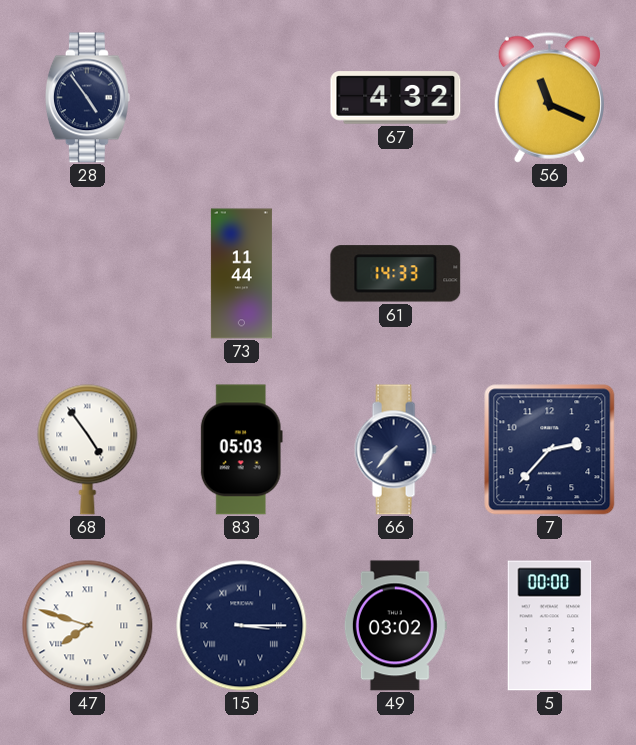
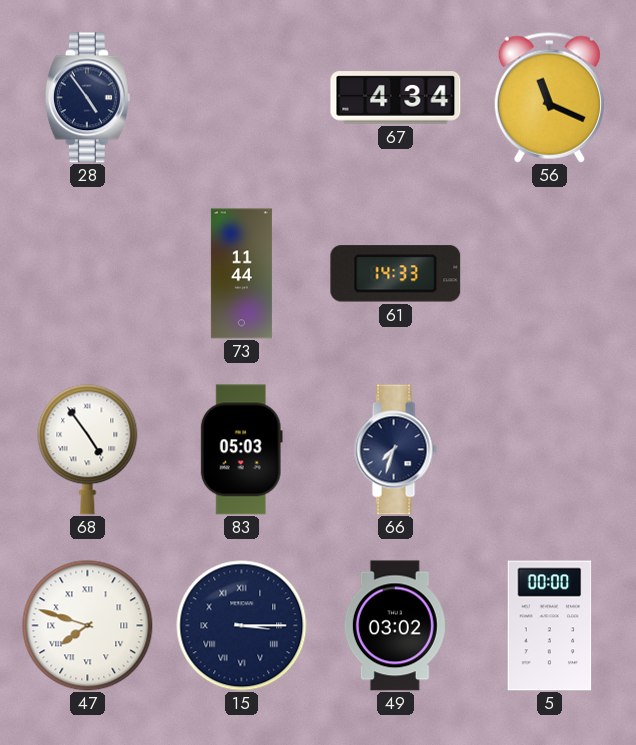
67: 4:32 -> 4:34
66: 7:37 -> 7:33
7: 2:37 -> none
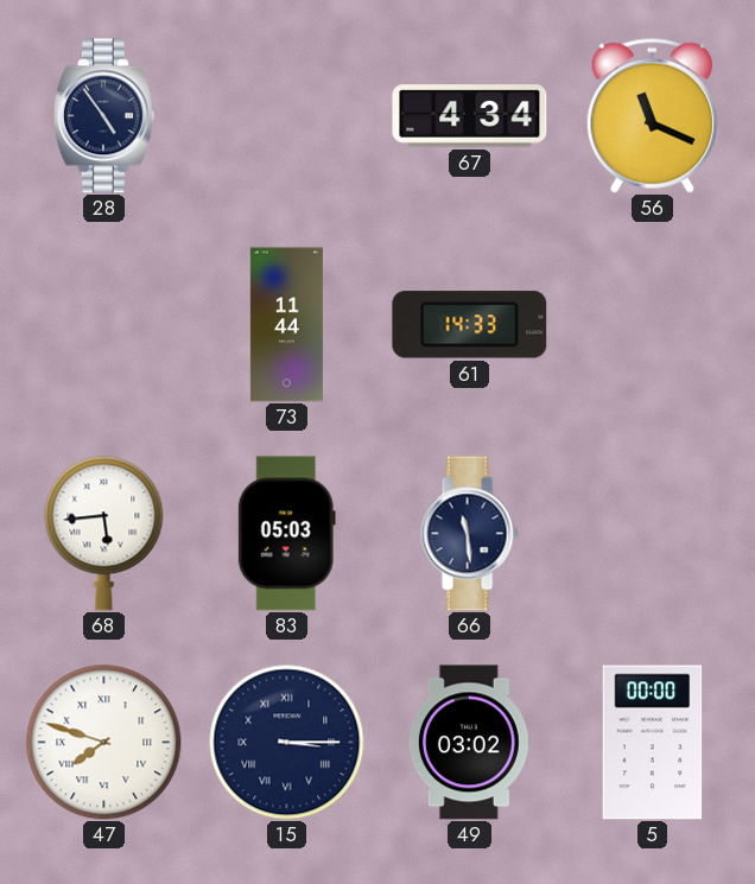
68: 4:54 -> 5:44
66: 7:33 -> 11:29
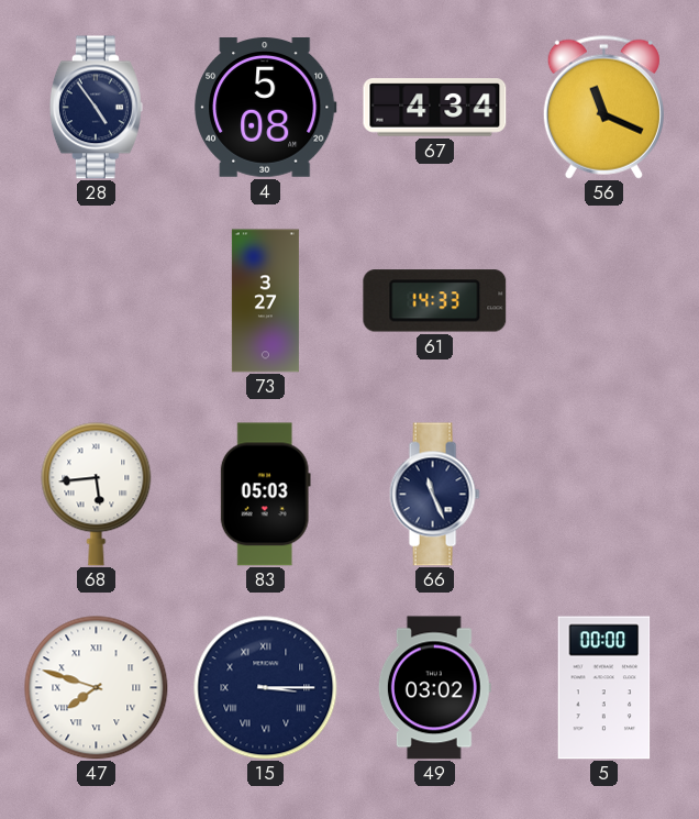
4: none -> 5:08
73: 11:44 -> 3:27
66: 11:29 -> 11:26
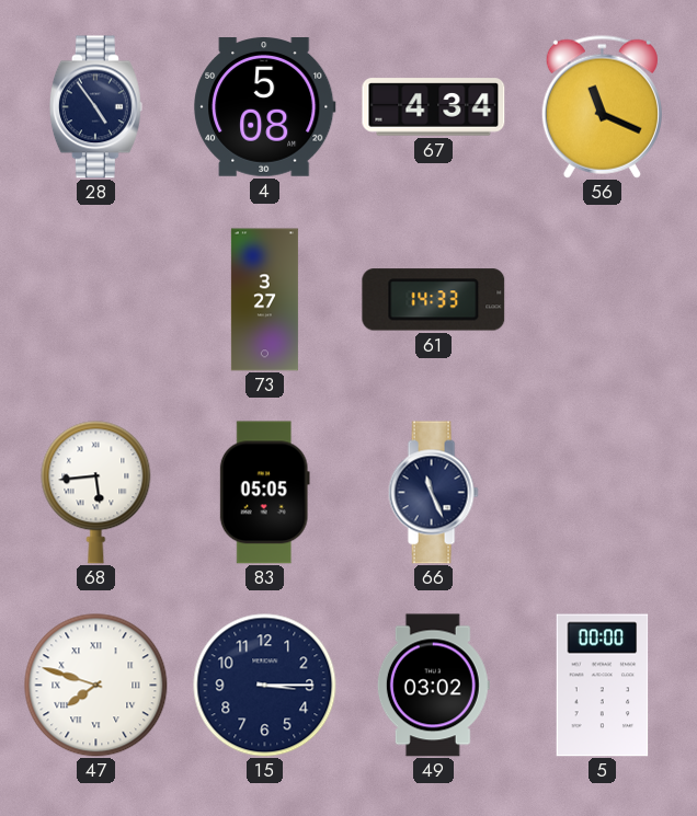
83: 05:03 -> 05:05
15 numerals: Roman -> Arabic
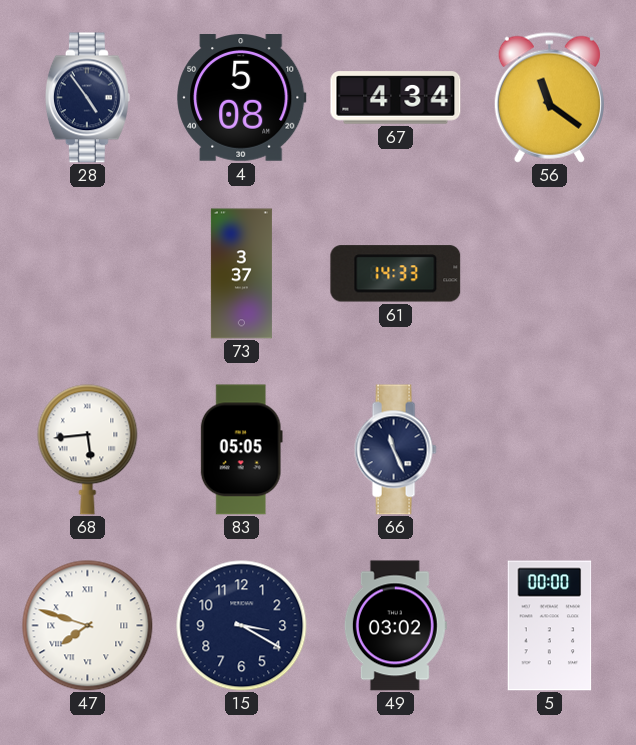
56: 11:19 -> 11:21
73: 3:27 -> 3:37
15: 3:15 -> 3:20
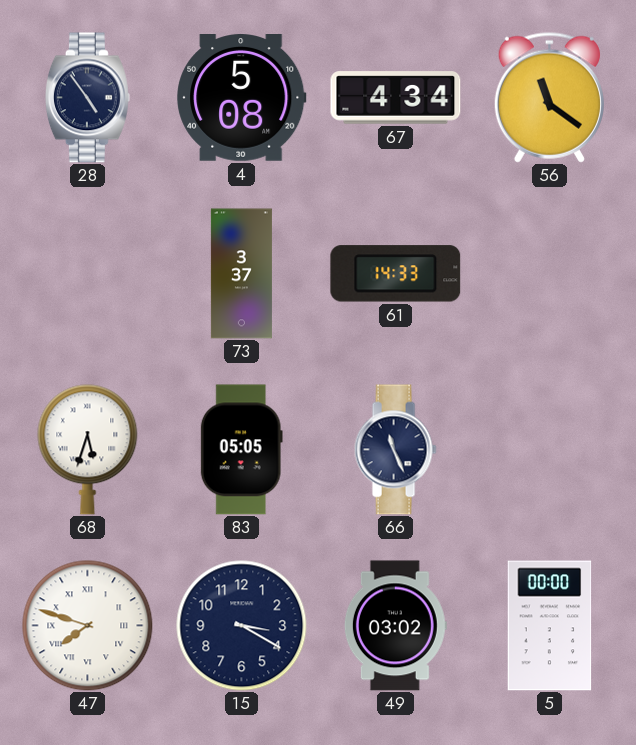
68: 5:44 -> 5:33
